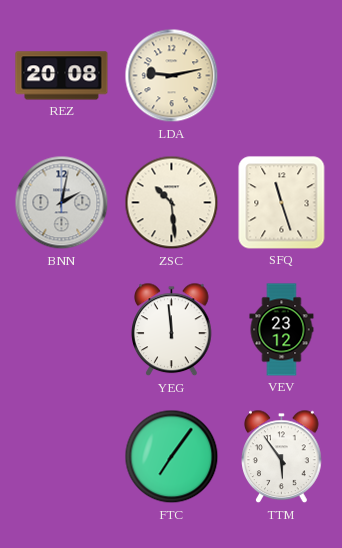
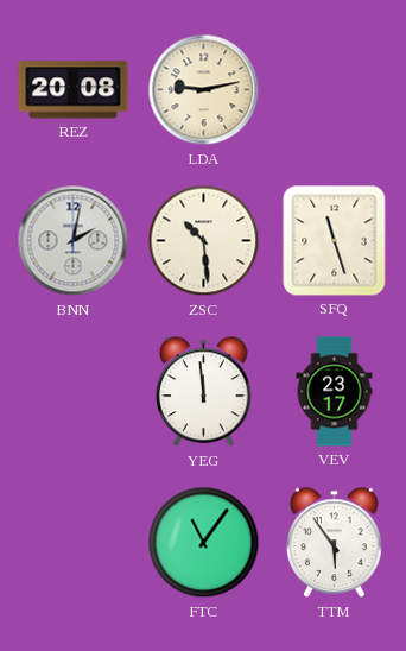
VEV: 23:12 -> 23:17
FTC: 7:06 -> 11:06
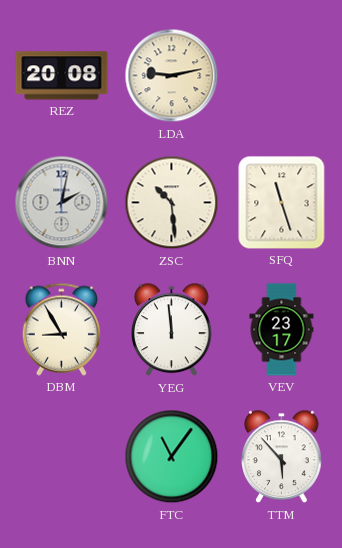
DBM: none -> 8:55
TTM: 5:54 -> 5:53
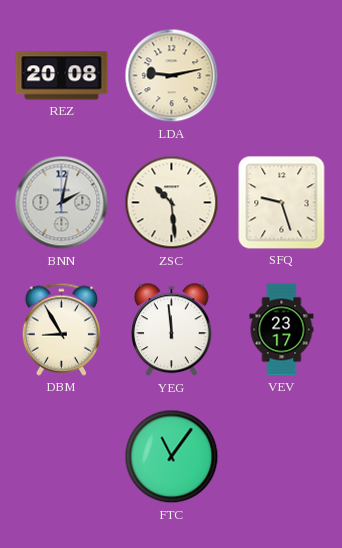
SFQ: 11:27 -> 9:27
TTM: 5:53 -> none
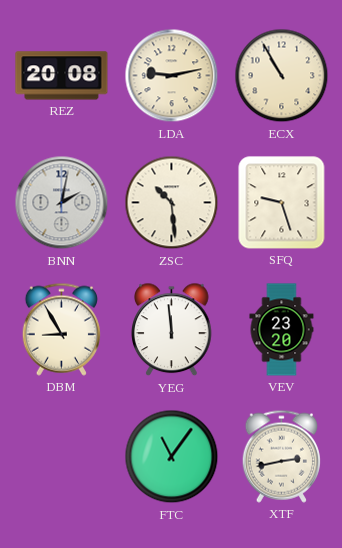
ECX: none -> 10:55
VEV: 23:17 -> 23:20
XTF: none -> 2:43
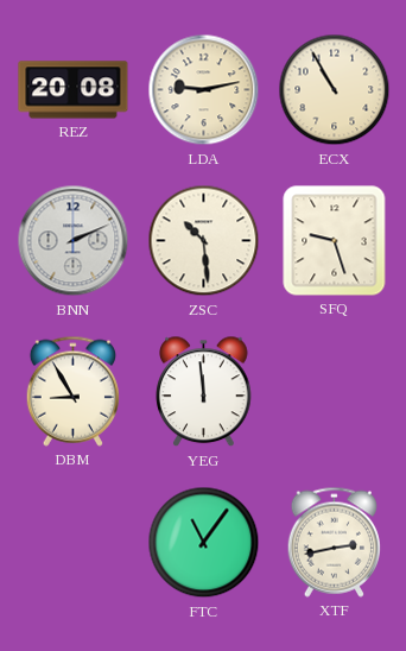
BNN: 2:02 -> 2:11
VEV: 23:20 -> none
